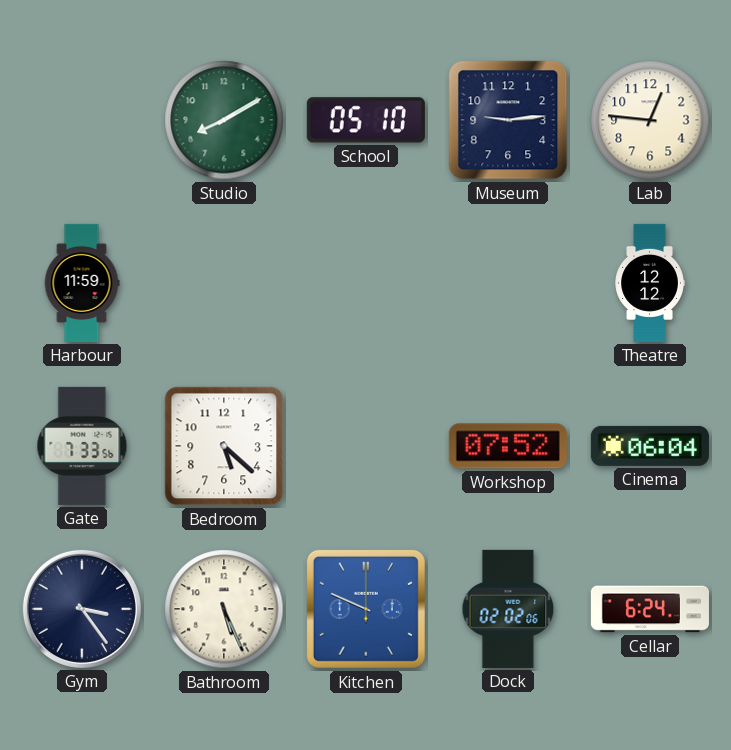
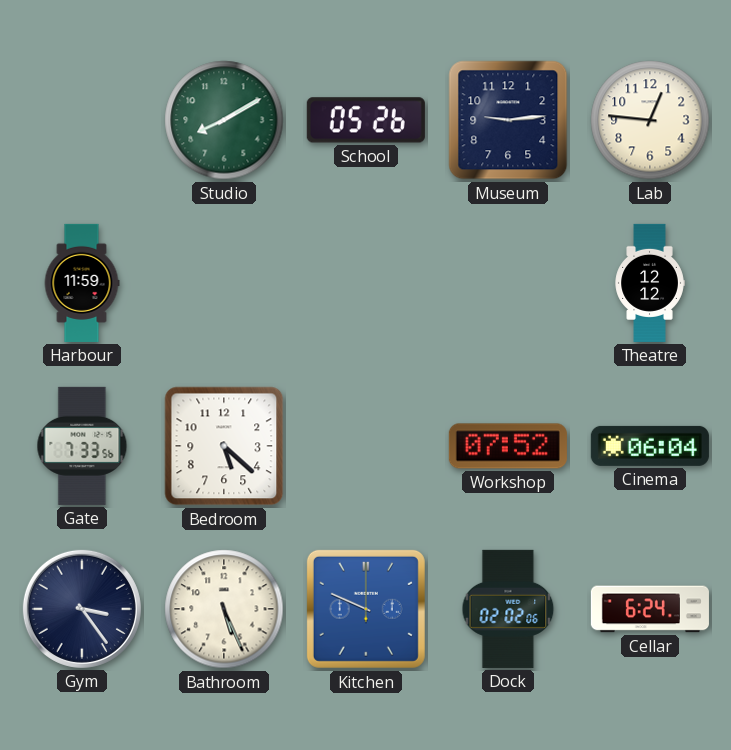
School: 05:10 -> 05:26
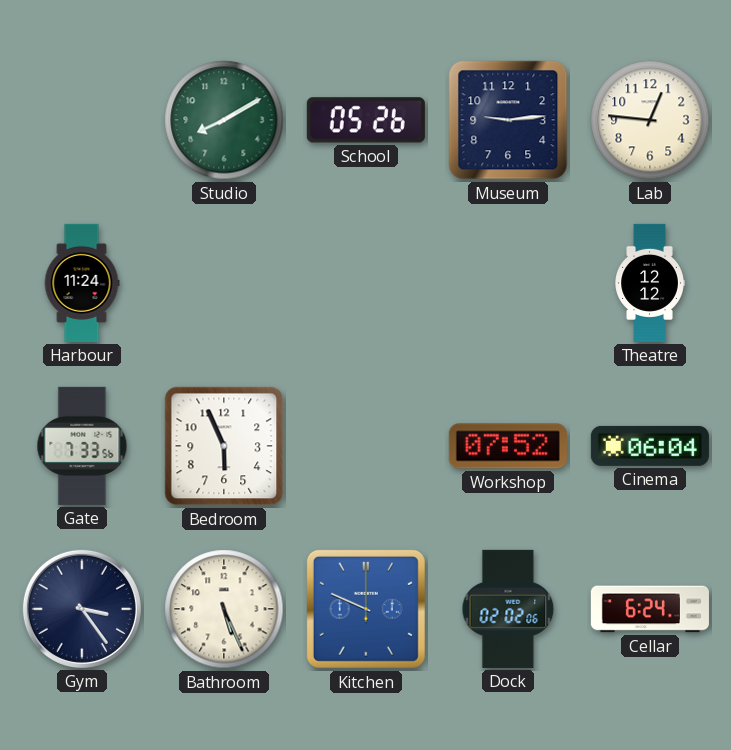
Harbour: 11:59 -> 11:24
Bedroom: 5:22 -> 5:56
